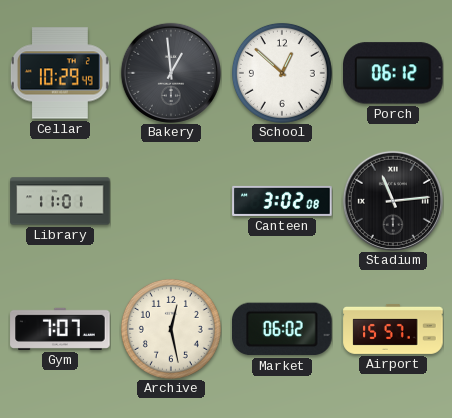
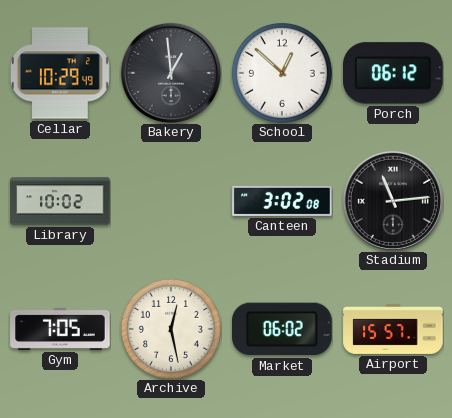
Library: 11:01 -> 10:02
Gym: 7:07 -> 7:05
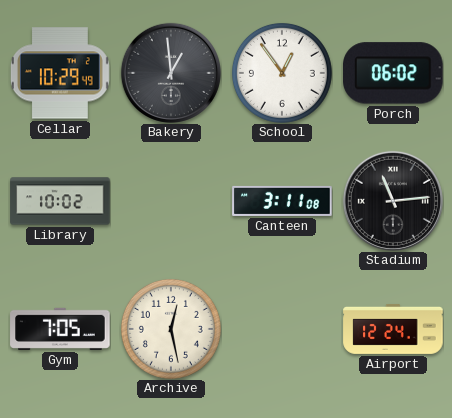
School: 12:52 -> 12:54
Porch: 06:12 -> 06:02
Canteen: 3:02 -> 3:11
Market: 06:02 -> none
Airport: 15:57 -> 12:24
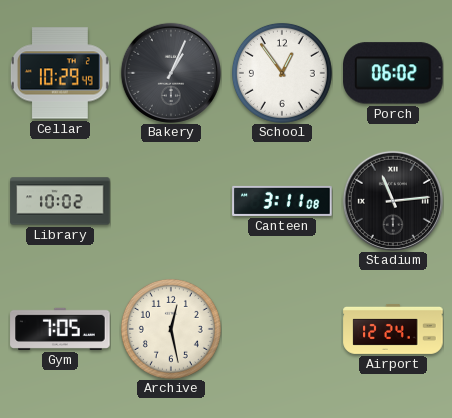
Bakery: 12:59 -> 1:04
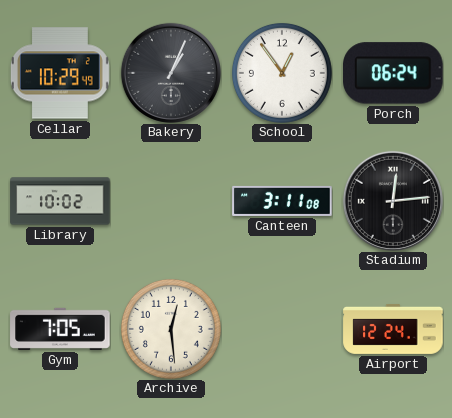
Porch: 06:02 -> 06:24
Stadium: 11:14 -> 12:14
Archive: 12:28 -> 12:29
